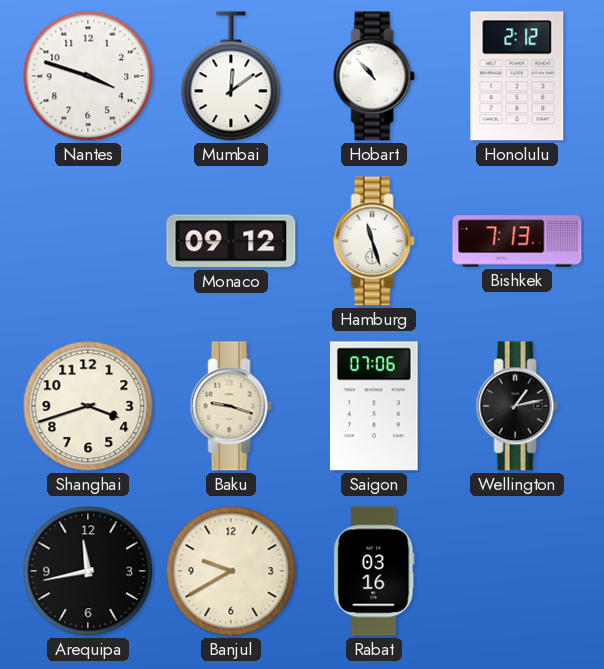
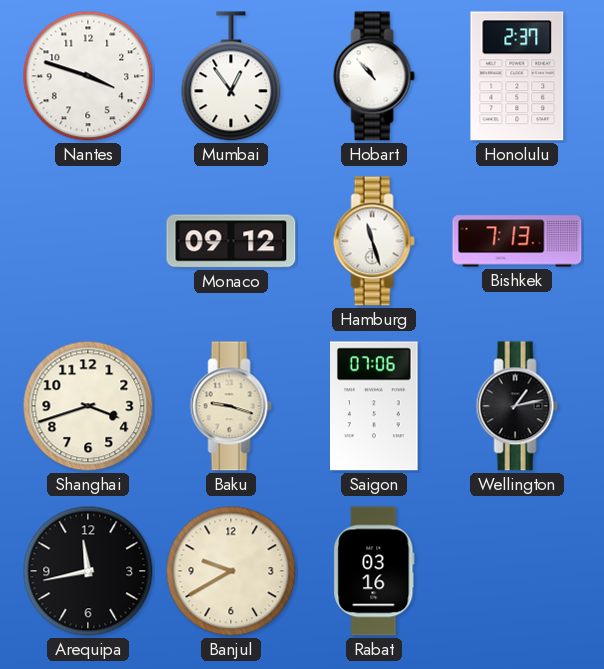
Mumbai: 12:09 -> 12:54
Honolulu: 2:12 -> 2:37
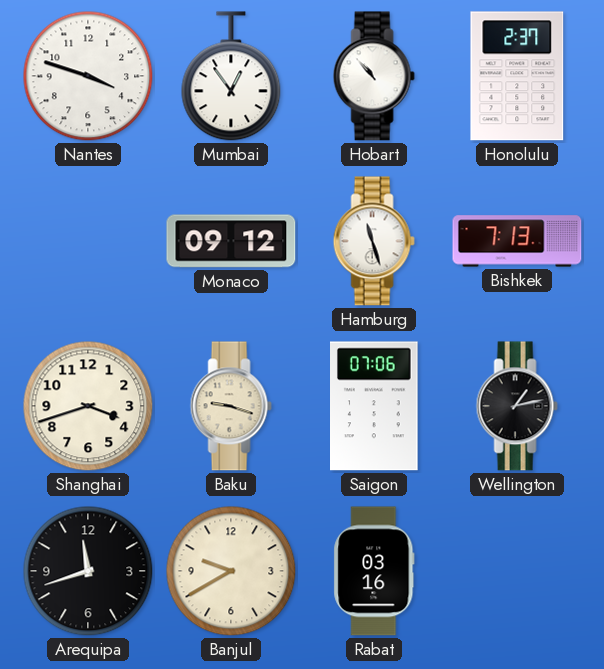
Arequipa: 11:43 -> 11:42
